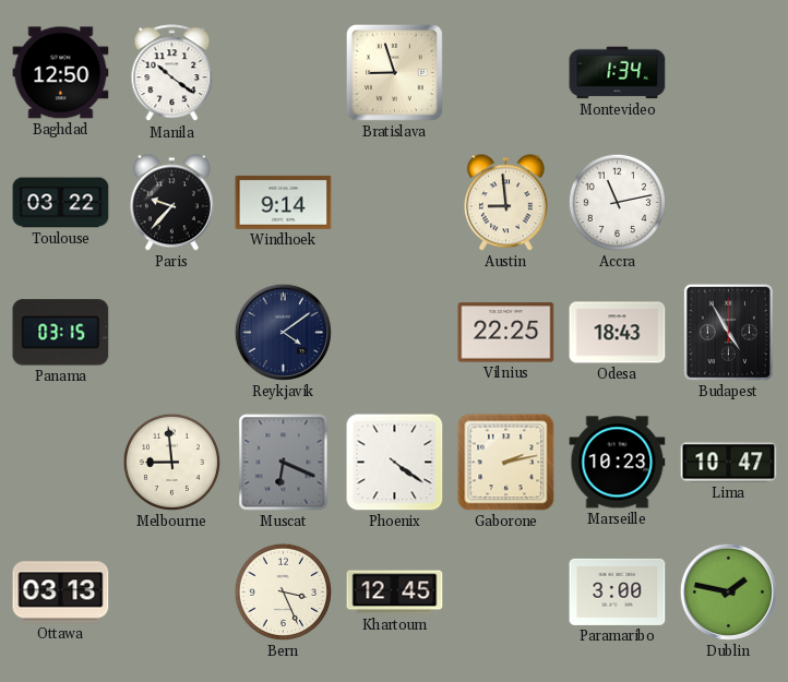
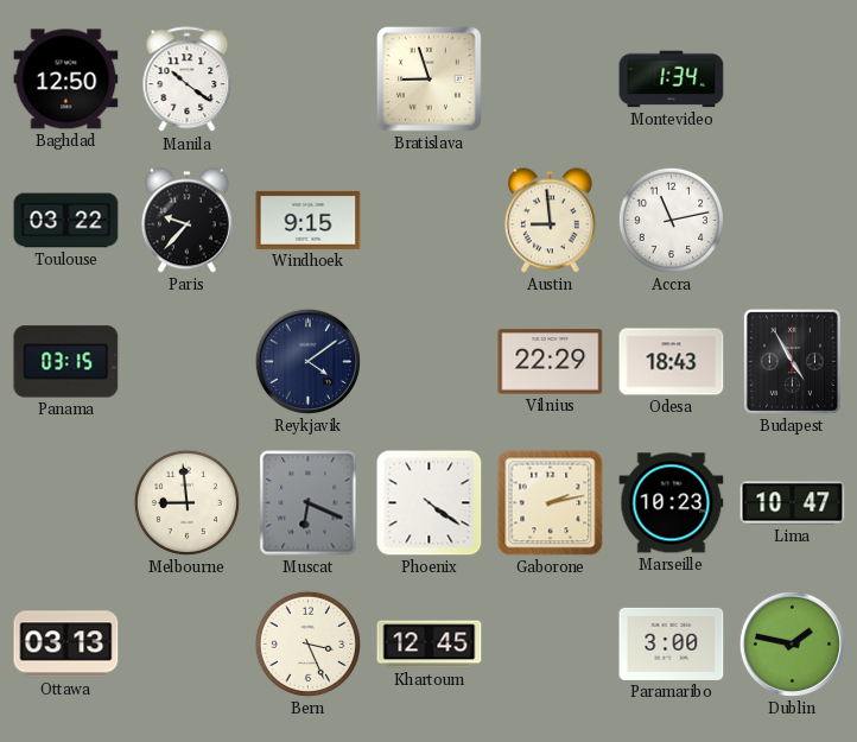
Windhoek: 9:14 -> 9:15
Vilnius: 22:25 -> 22:29
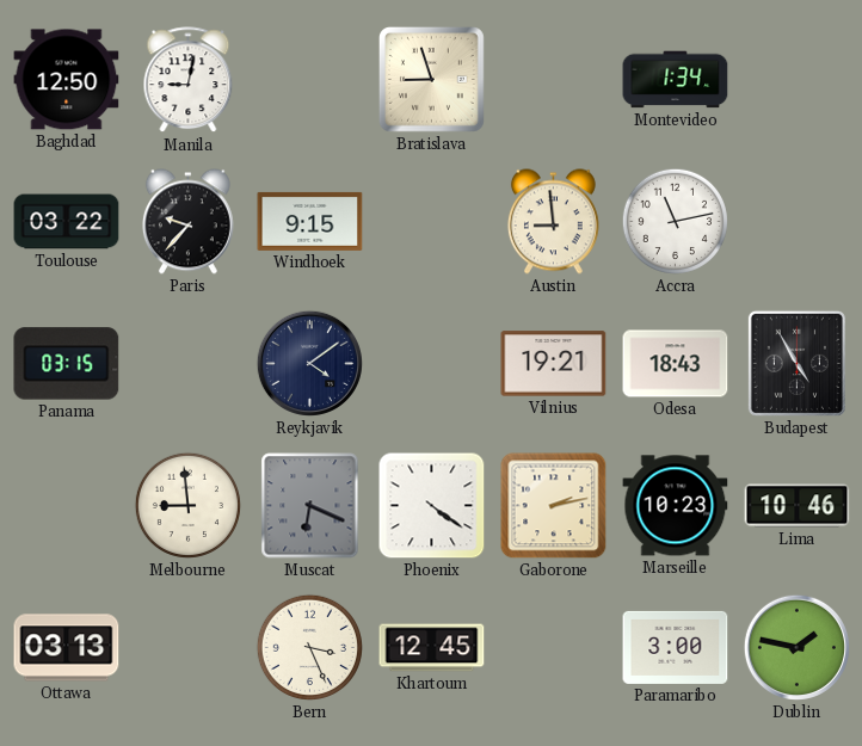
Manila: 10:21 -> 9:02
Vilnius: 22:29 -> 19:21
Lima: 10:47 -> 10:46
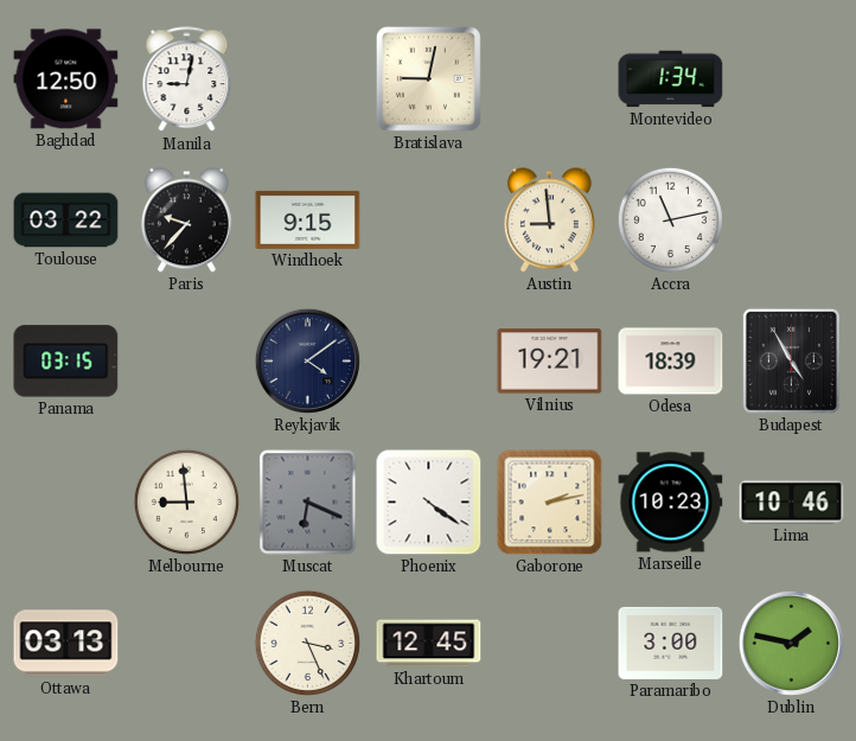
Bratislava: 8:57 -> 9:02
Odesa: 18:43 -> 18:39
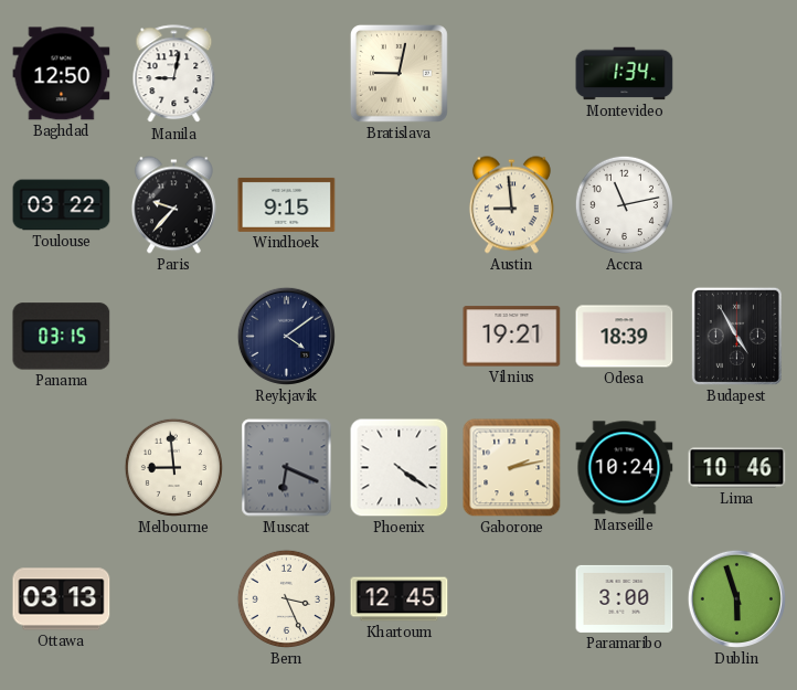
Marseille: 10:23 -> 10:24
Dublin: 1:47 -> 5:57
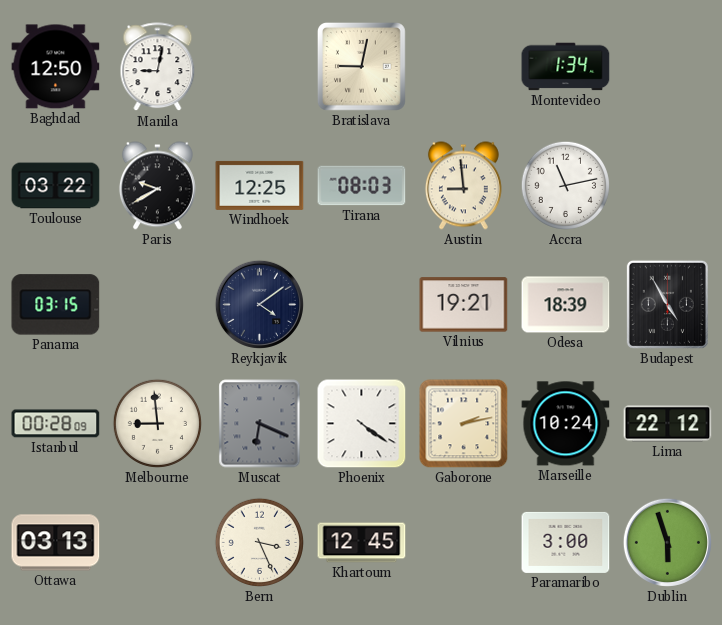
Paris: 9:37 -> 9:40
Windhoek: 9:15 -> 12:25
Tirana: none -> 08:03
Istanbul: none -> 00:28
Lima: 10:46 -> 22:12
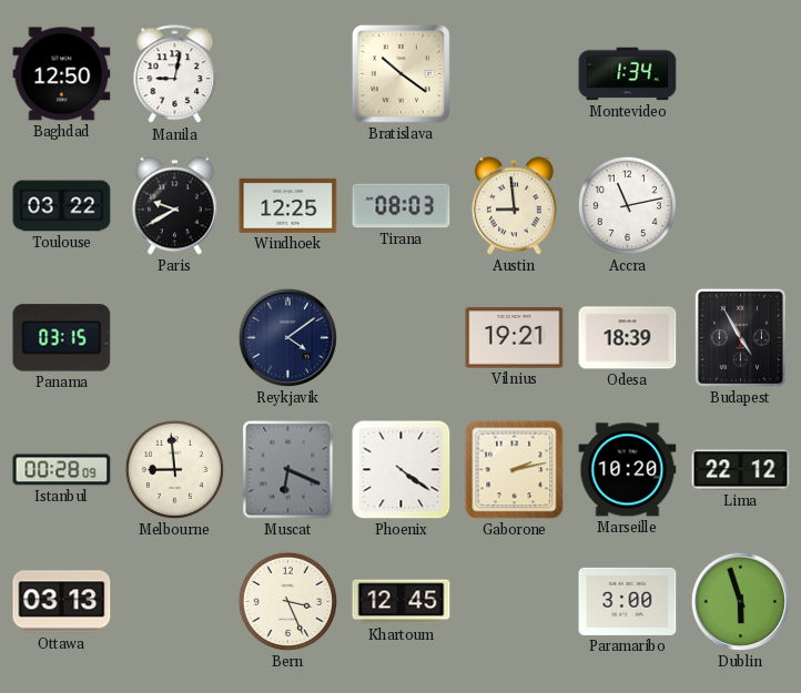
Bratislava: 9:02 -> 10:21
Marseille: 10:24 -> 10:20
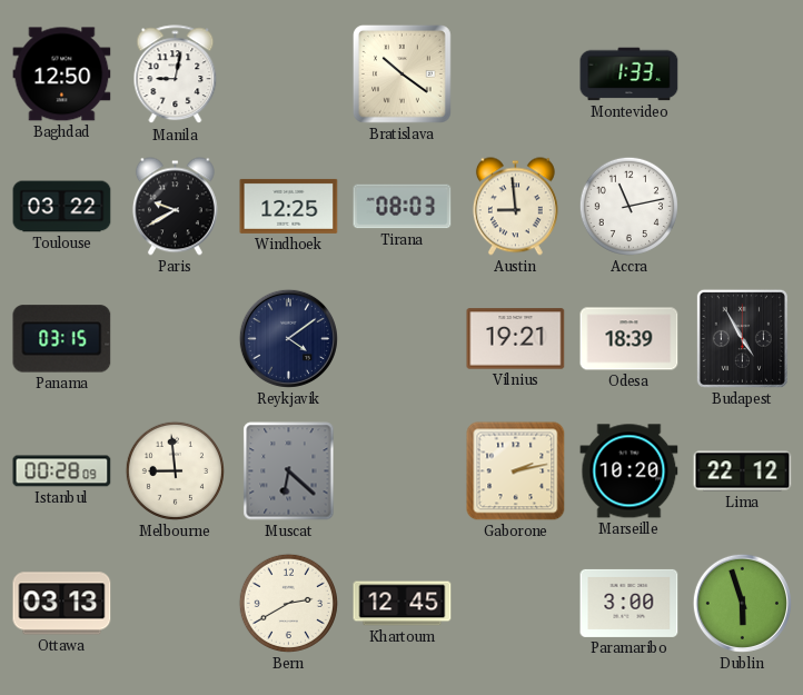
Montevideo: 1:34 -> 1:33
Muscat: 6:19 -> 6:22
Phoenix: 4:21 -> none
Bern: 3:26 -> 2:40
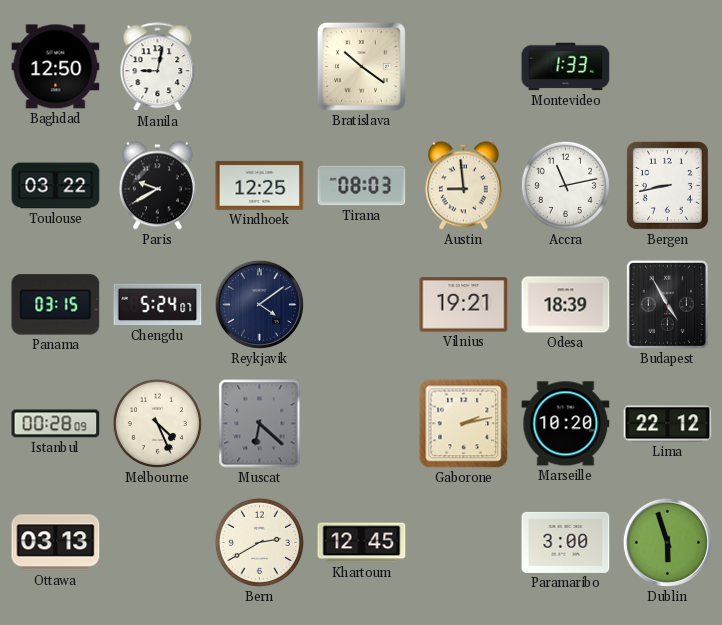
Bergen: none -> 8:43
Chengdu: none -> 5:24
Melbourne: 8:59 -> 4:26
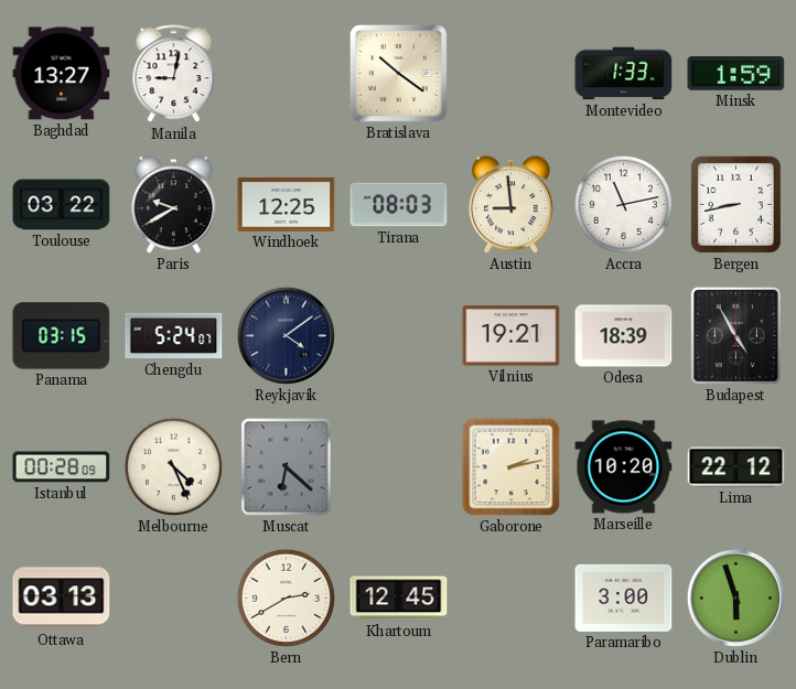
Baghdad: 12:50 -> 13:27
Minsk: none -> 1:59
